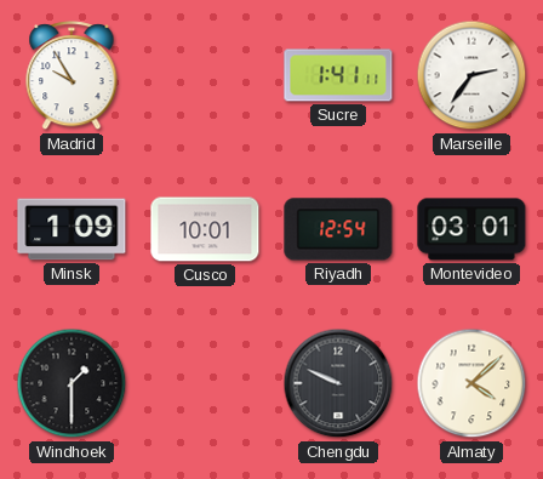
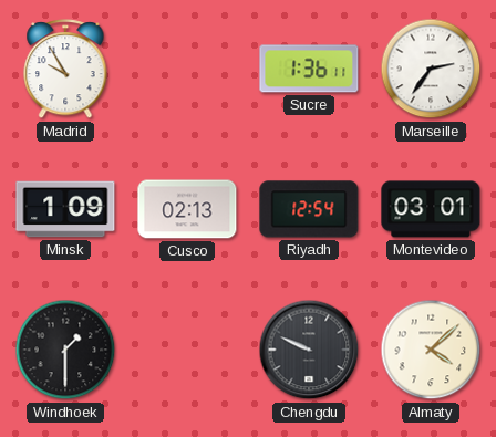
Sucre: 1:41 -> 1:36
Cusco: 10:01 -> 02:13
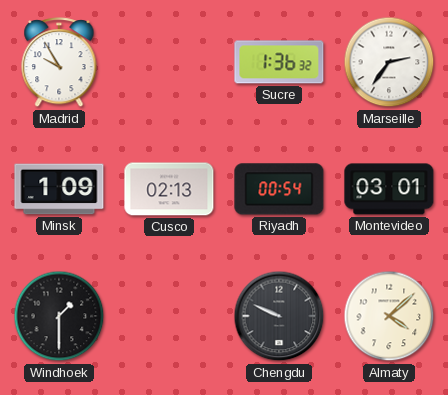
Sucre: 1:36:11 -> 1:36:32
Riyadh: 12:54 -> 00:54
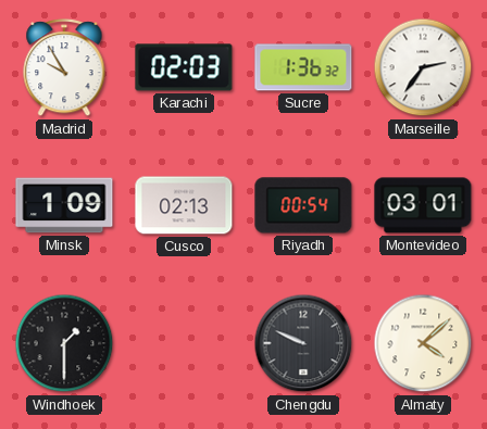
Karachi: none -> 02:03
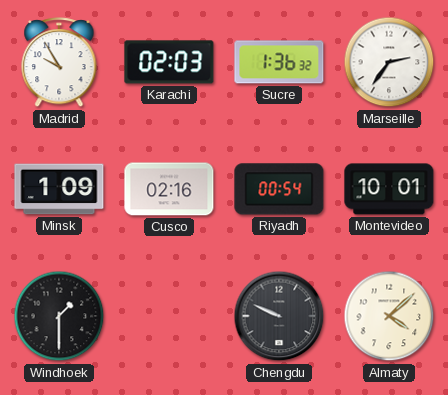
Cusco: 02:13 -> 02:16
Montevideo: 03:01 -> 10:01
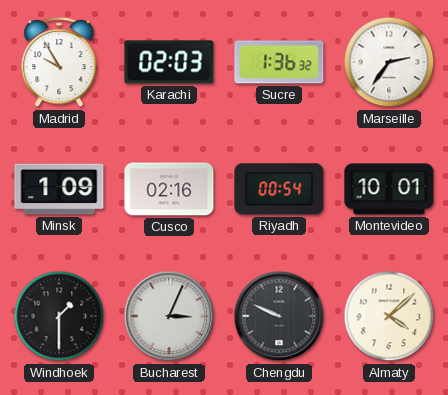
Bucharest: none -> 3:04
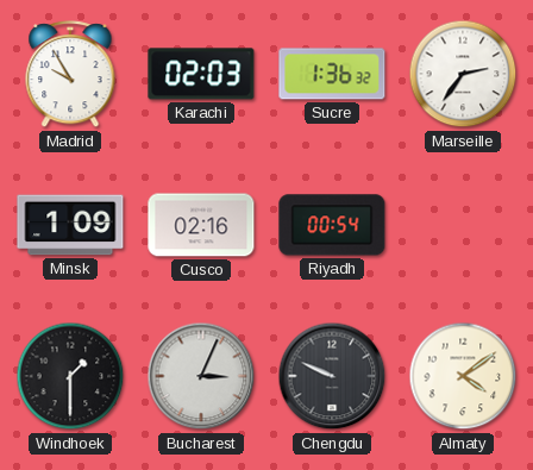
Montevideo: 10:01 -> none
Almaty: 4:08 -> 4:09
